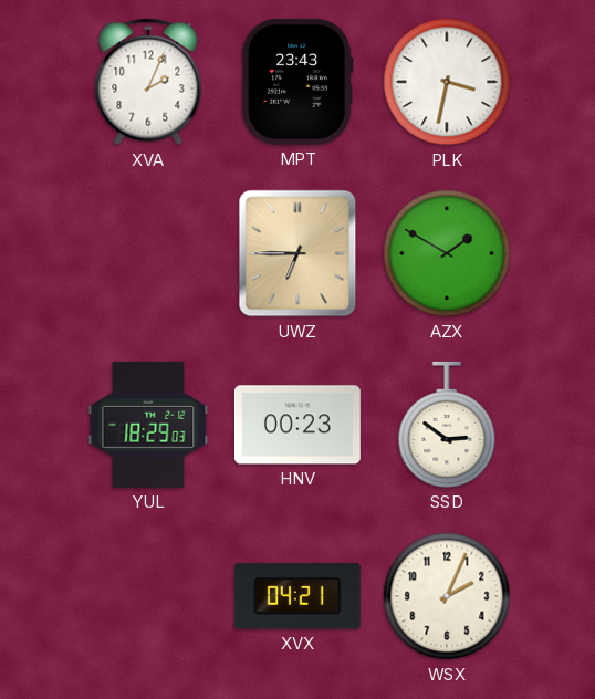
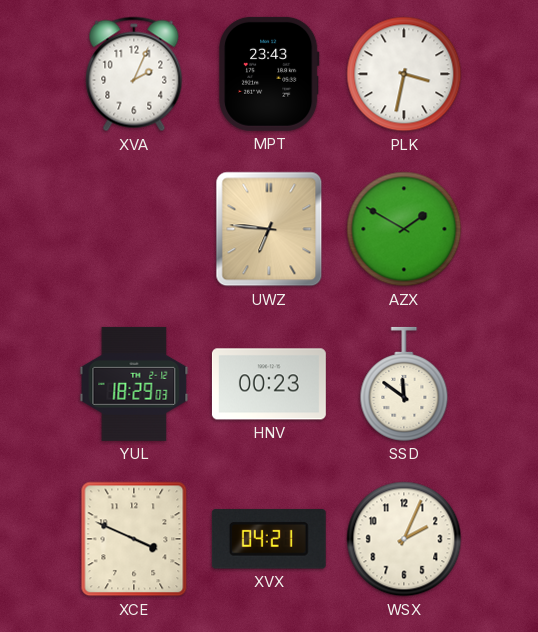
UWZ: 6:45 -> 6:46
SSD: 2:51 -> 11:51
XCE: none -> 3:49
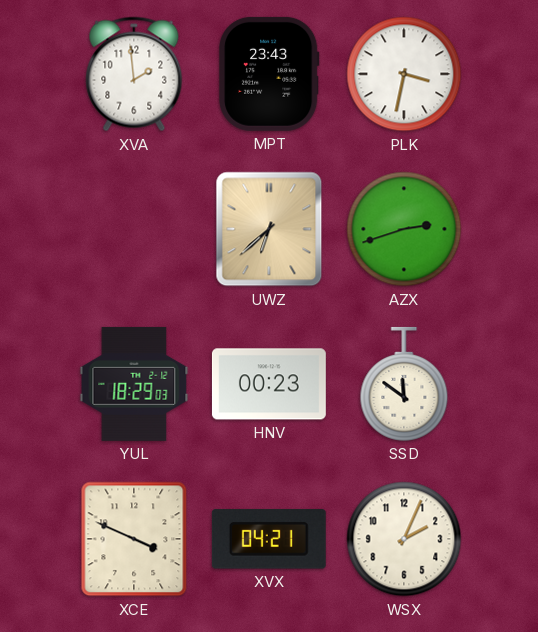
XVA: 2:04 -> 1:59
UWZ: 6:46 -> 6:38
AZX: 1:50 -> 2:42
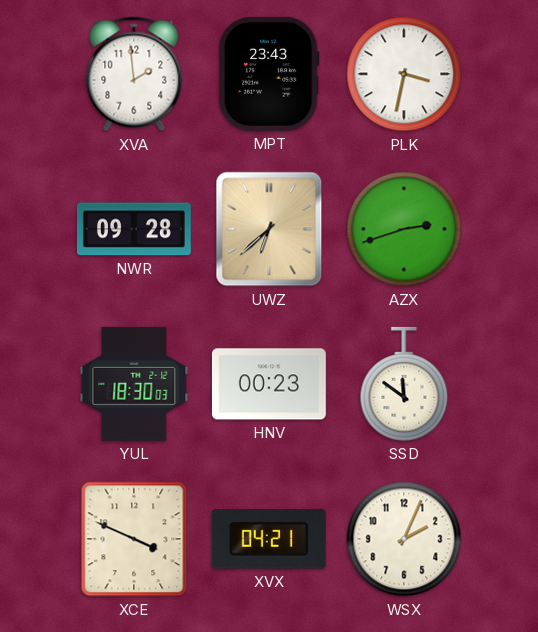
NWR: none -> 09:28
YUL: 18:29 -> 18:30
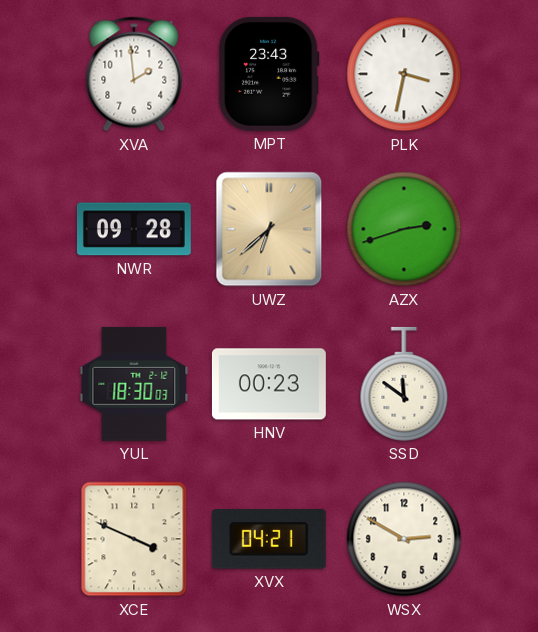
WSX: 2:04 -> 2:50
